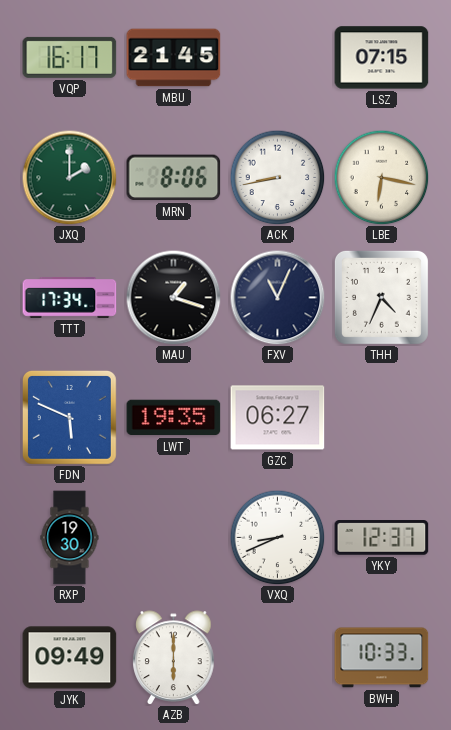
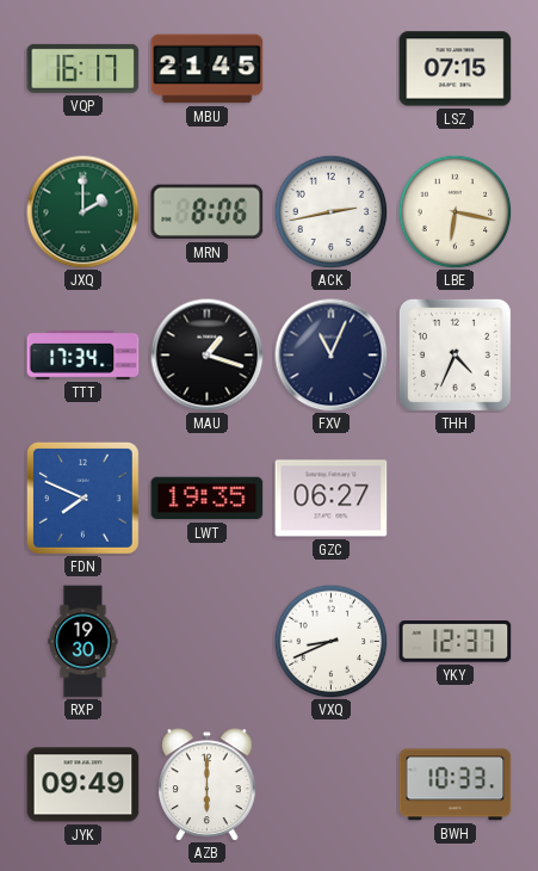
ACK: 8:43 -> 2:43
FDN: 5:49 -> 7:49
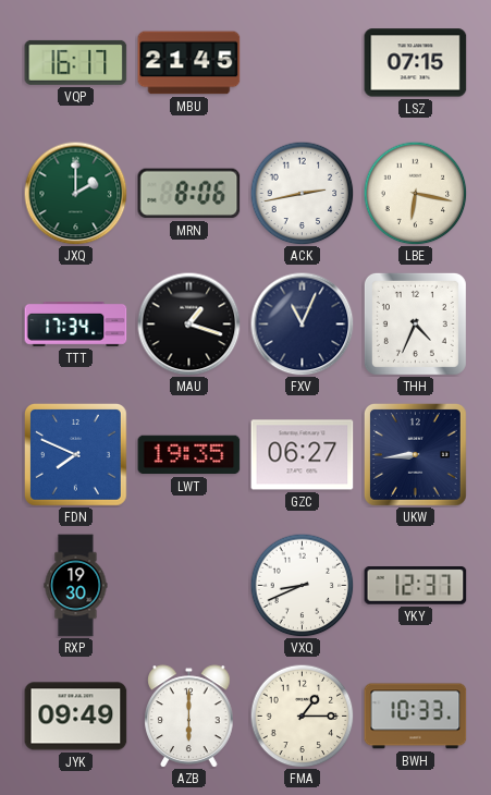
UKW: none -> 8:44
FMA: none -> 1:15
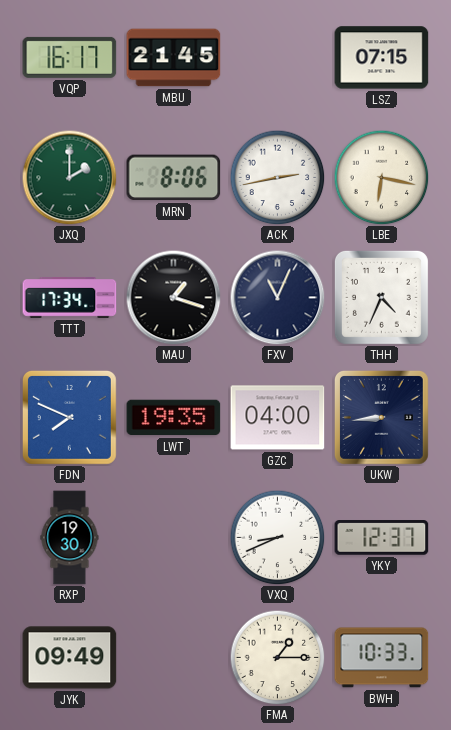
GZC: 06:27 -> 04:00
AZB: 6:00 -> none
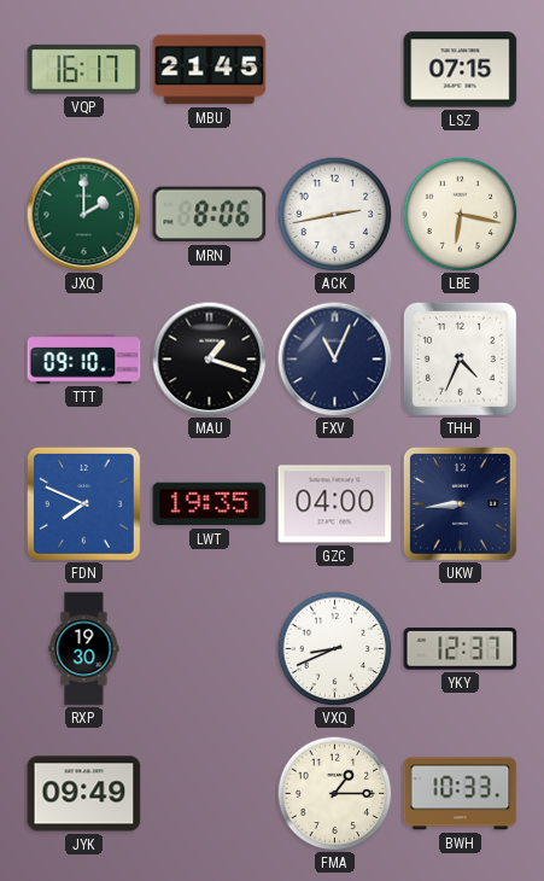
TTT: 17:34 -> 09:10
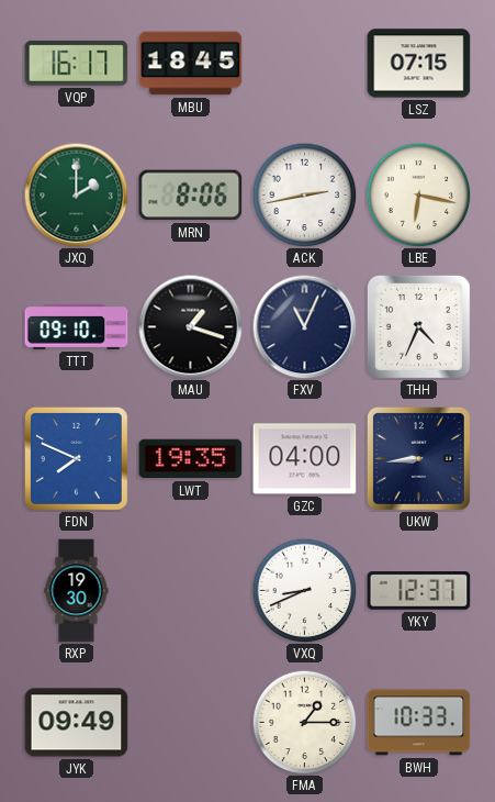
MBU: 21:45 -> 18:45
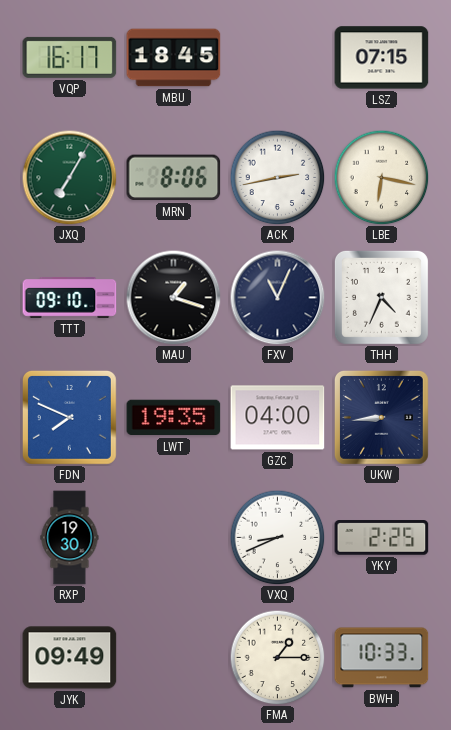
JXQ: 2:00 -> 7:05
YKY: 12:37 -> 2:25
